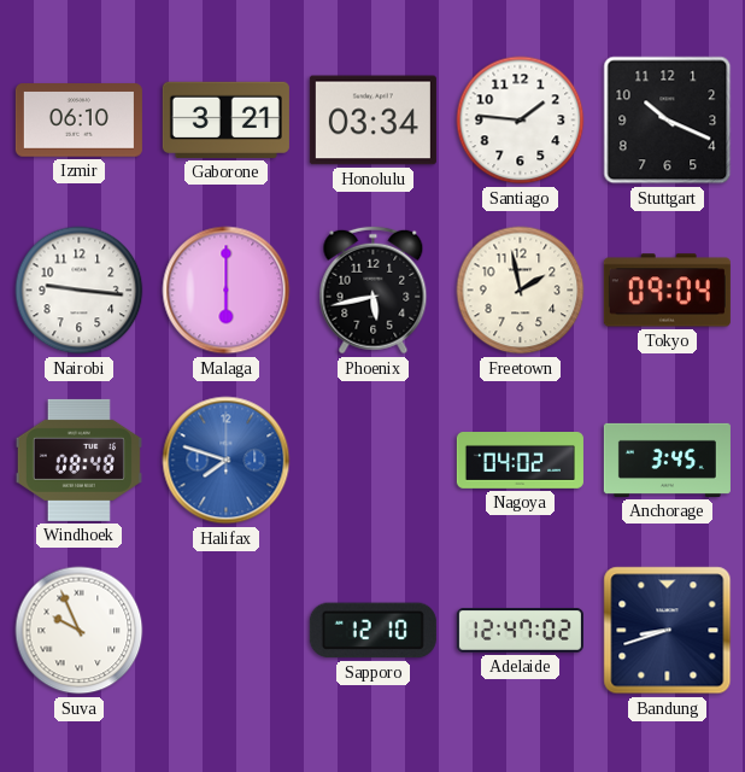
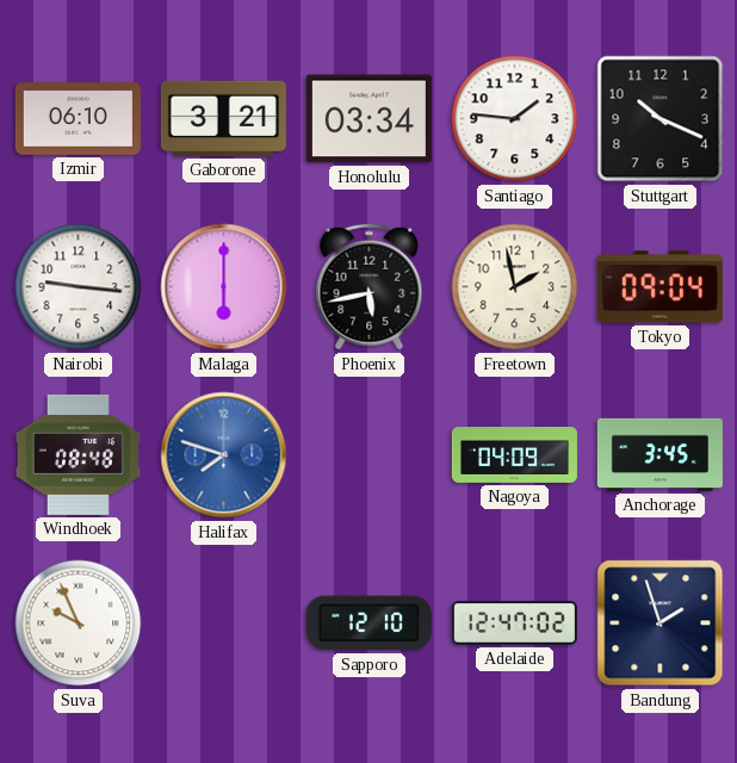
Nagoya: 04:02 -> 04:09
Bandung: 8:42 -> 1:57
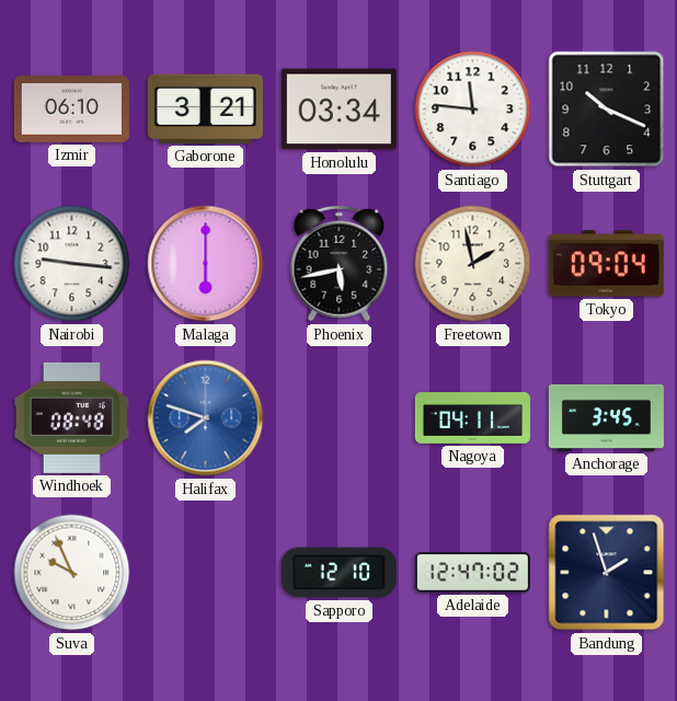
Santiago: 1:46 -> 11:46
Nagoya: 04:09 -> 04:11
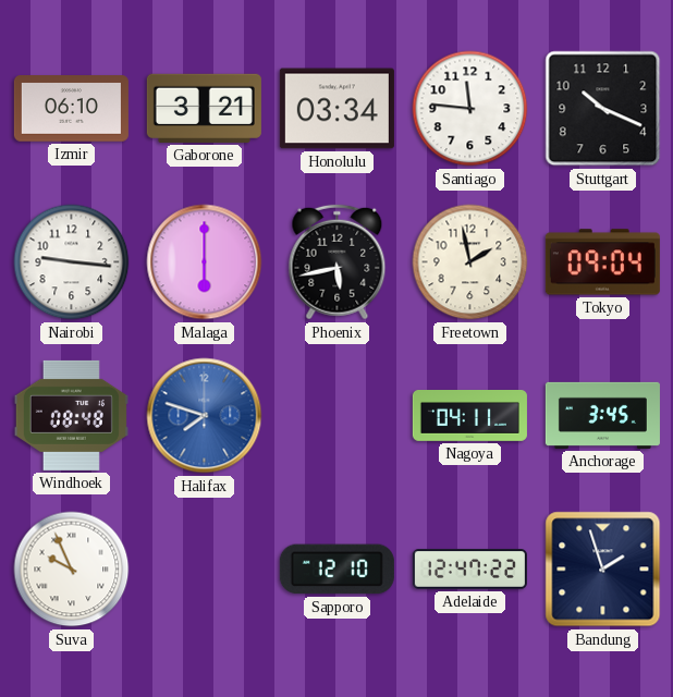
Adelaide: 12:47:02 -> 12:47:22
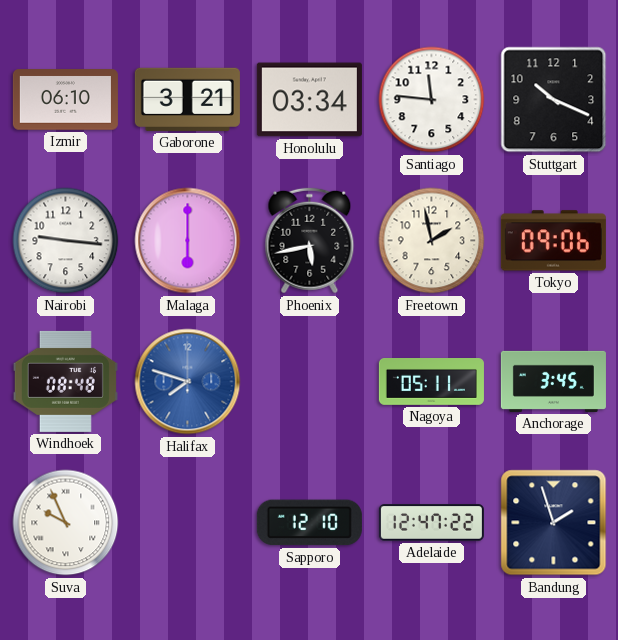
Tokyo: 09:04 -> 09:06
Nagoya: 04:11 -> 05:11
